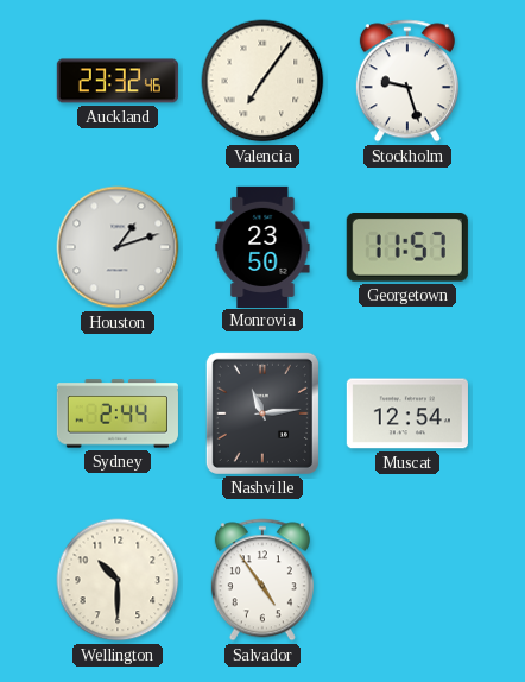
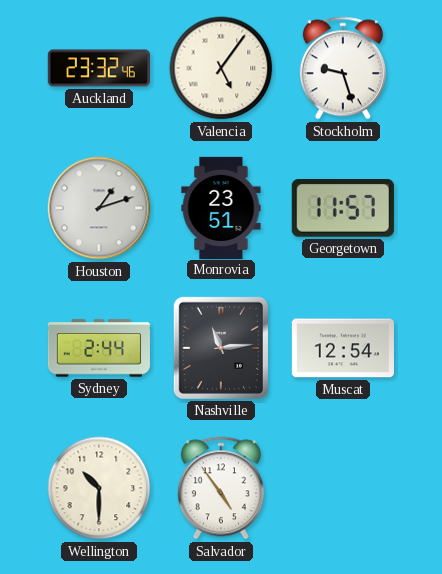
Valencia: 7:06 -> 5:06
Monrovia: 23:50 -> 23:51
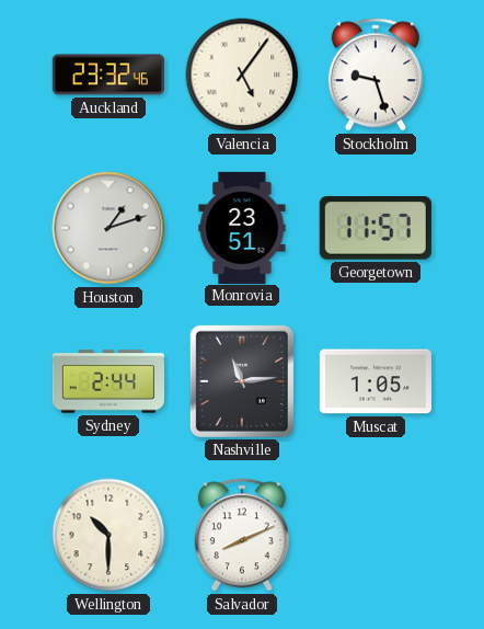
Muscat: 12:54 -> 1:05
Salvador: 4:54 -> 8:11
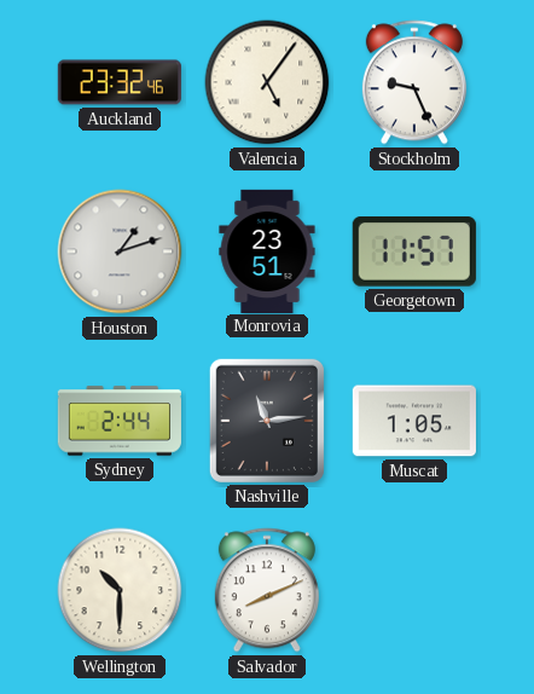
Stockholm: 9:27 -> 9:26
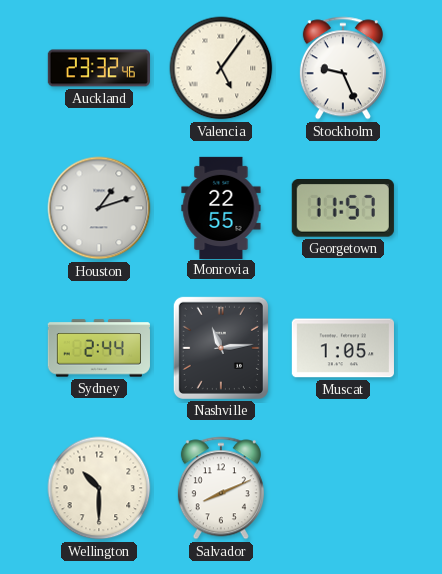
Monrovia: 23:51 -> 22:55
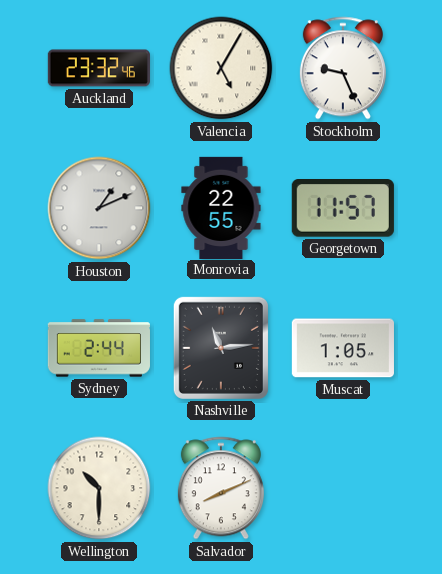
Valencia: 5:06 -> 5:05
Houston: 1:12 -> 1:11
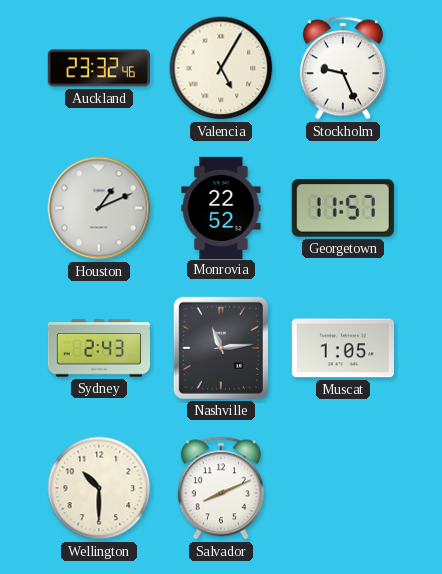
Monrovia: 22:55 -> 22:52
Sydney: 2:44 -> 2:43
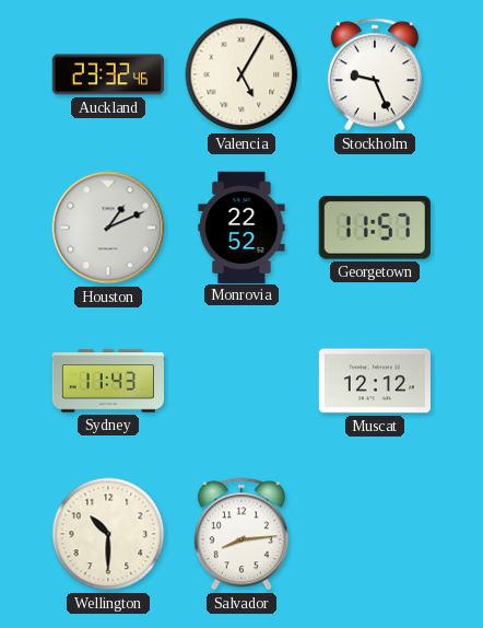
Sydney: 2:43 -> 11:43
Nashville: 11:14 -> none
Muscat: 1:05 -> 12:12
Salvador: 8:11 -> 8:14
